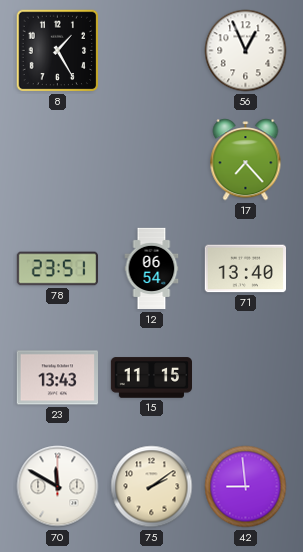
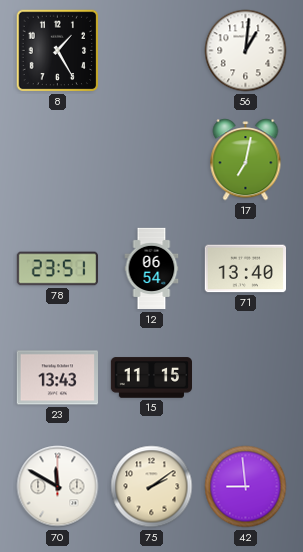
56: 12:56 -> 1:01
17: 7:23 -> 7:02
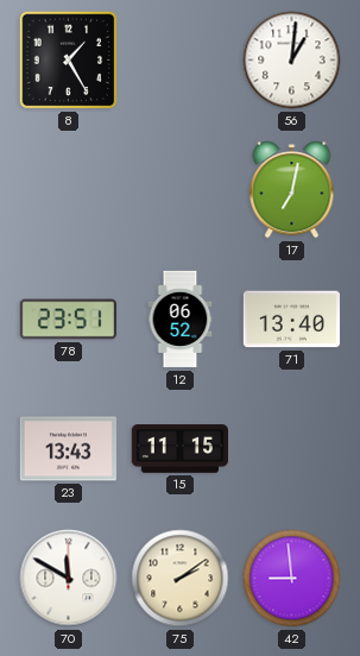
12: 06:54 -> 06:52
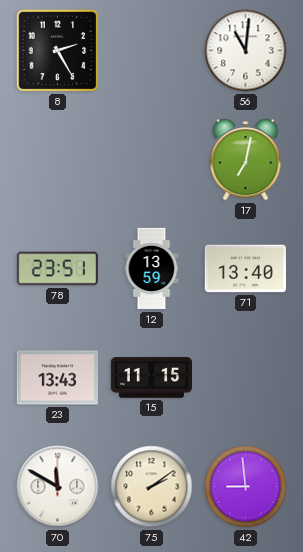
8: 1:25 -> 2:25
56: 1:01 -> 11:01
12: 06:52 -> 13:59
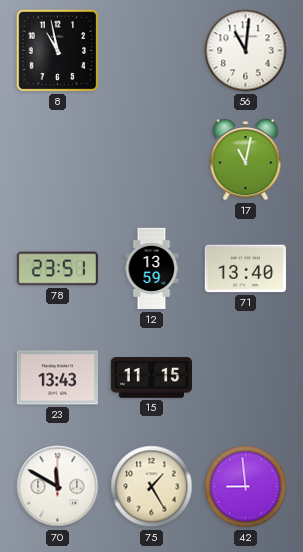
8: 2:25 -> 10:58
17: 7:02 -> 11:02
75: 2:09 -> 1:25
